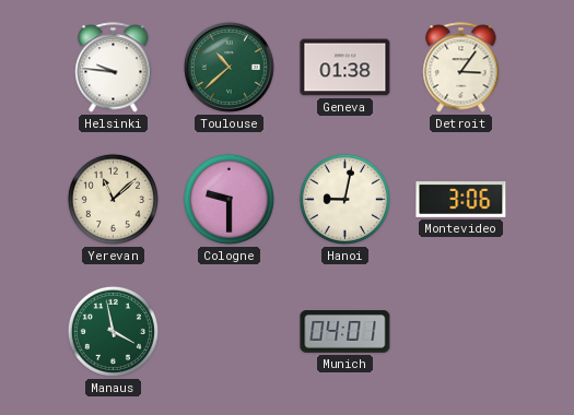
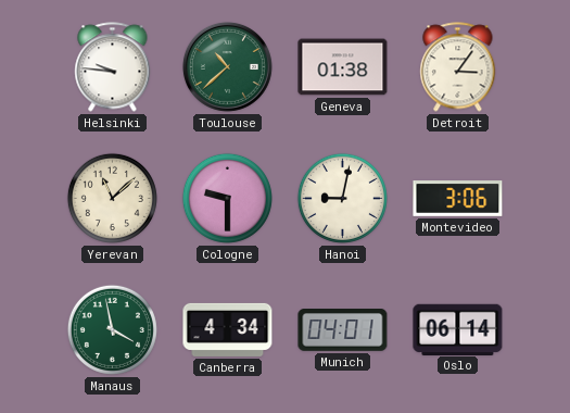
Canberra: none -> 4:34
Oslo: none -> 06:14
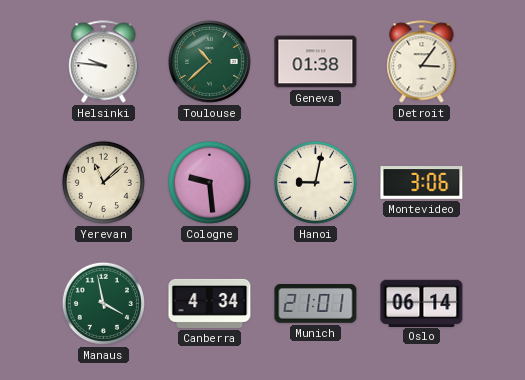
Cologne: 9:30 -> 9:29
Munich: 04:01 -> 21:01
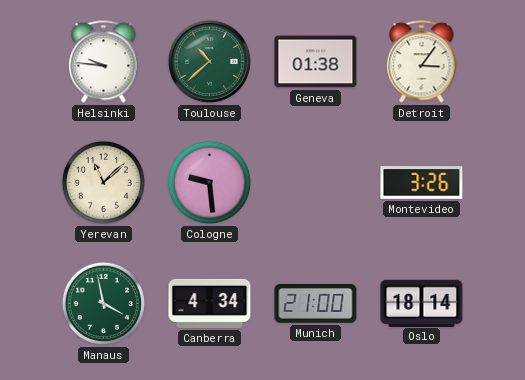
Hanoi: 9:02 -> none
Montevideo: 3:06 -> 3:26
Munich: 21:01 -> 21:00
Oslo: 06:14 -> 18:14
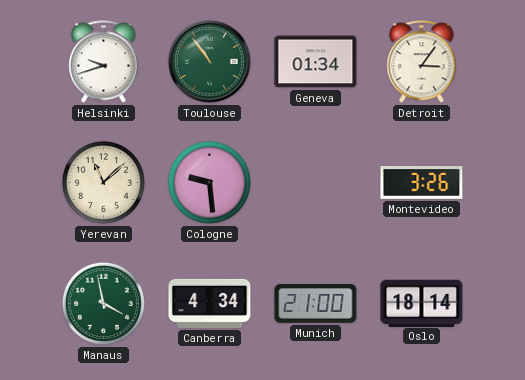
Helsinki: 9:46 -> 9:42
Toulouse: 10:38 -> 10:54
Geneva: 01:38 -> 01:34
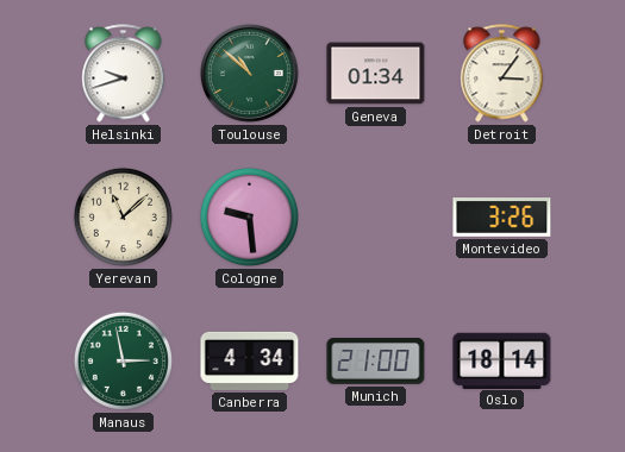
Toulouse: 10:54 -> 10:52
Manaus: 3:58 -> 2:58
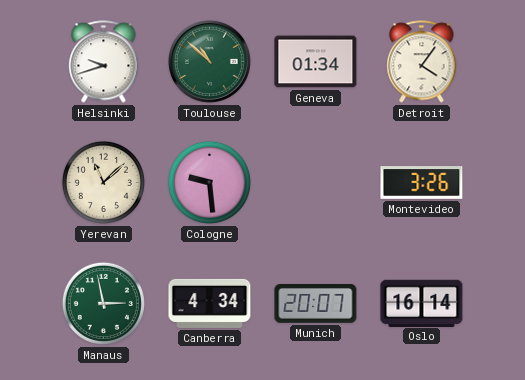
Detroit: 3:06 -> 4:06
Munich: 21:00 -> 20:07
Oslo: 18:14 -> 16:14
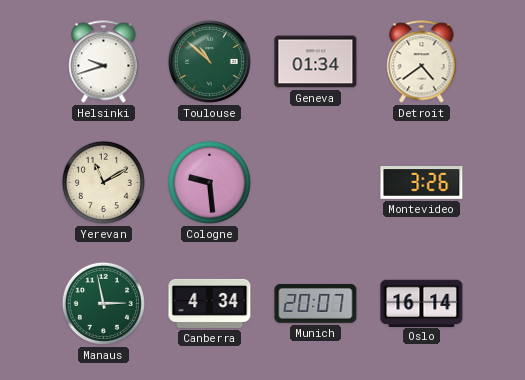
Detroit: 4:06 -> 4:39
Yerevan: 11:08 -> 11:10
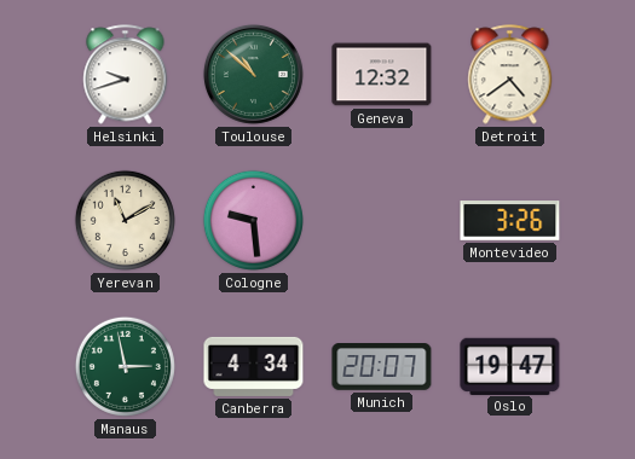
Geneva: 01:34 -> 12:32
Oslo: 16:14 -> 19:47
